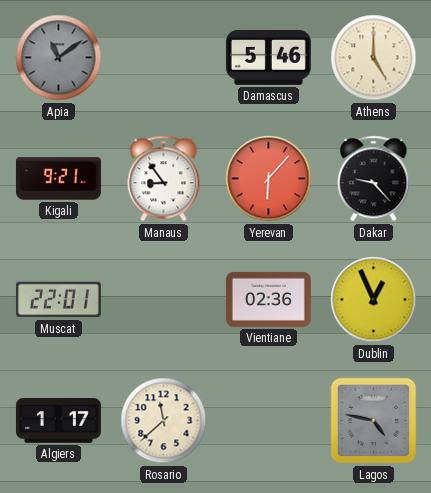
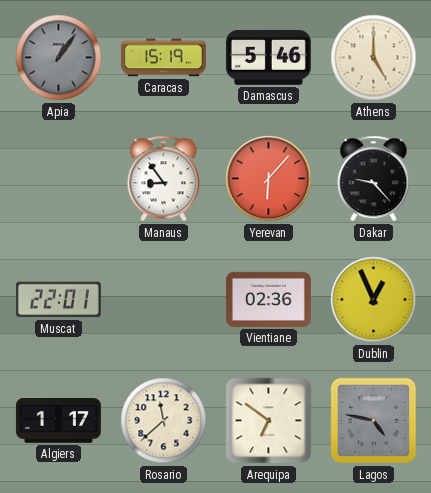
Apia: 11:09 -> 1:06
Caracas: none -> 15:19
Kigali: 9:21 -> none
Arequipa: none -> 6:51
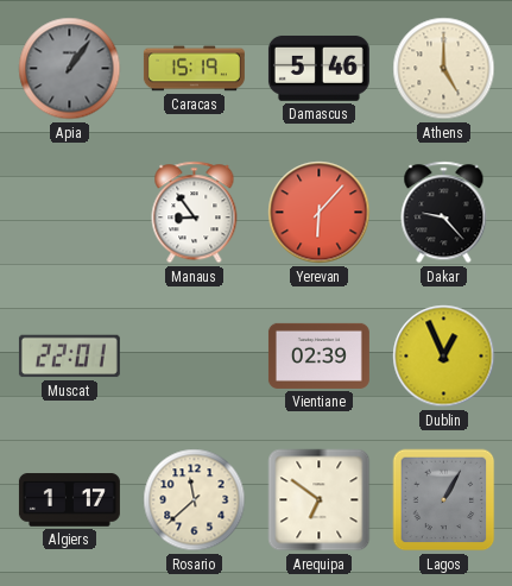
Vientiane: 02:36 -> 02:39
Lagos: 4:47 -> 1:05
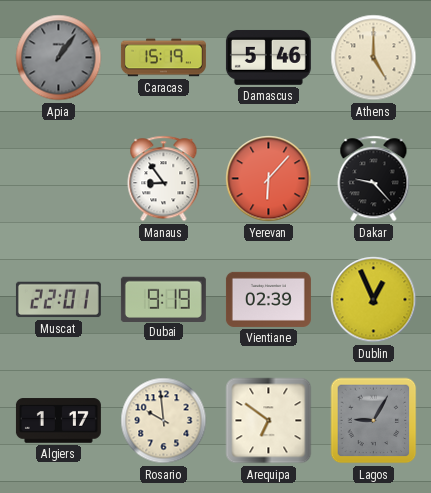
Dubai: none -> 9:19
Rosario: 11:38 -> 9:59
Lagos: 1:05 -> 9:05
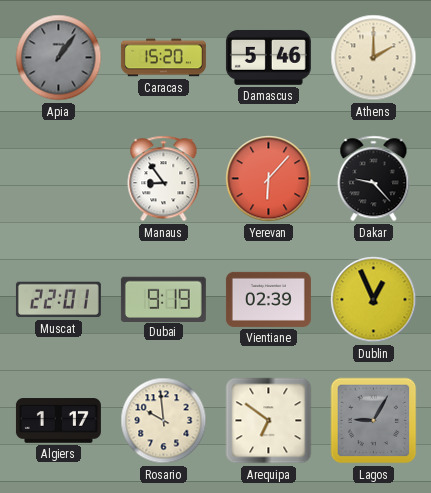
Caracas: 15:19 -> 15:20
Athens: 5:00 -> 2:00
